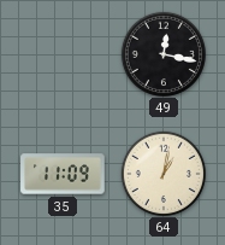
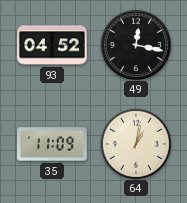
93: none -> 04:52
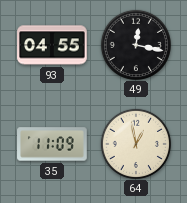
93: 04:52 -> 04:55
64: 1:02 -> 12:58
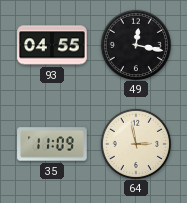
64: 12:58 -> 2:58
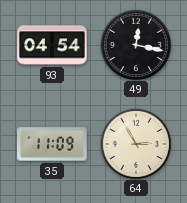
93: 04:55 -> 04:54
64: 2:58 -> 2:55
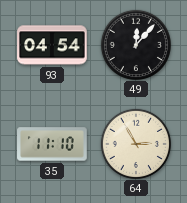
49: 12:17 -> 12:07
35: 11:09 -> 11:10
